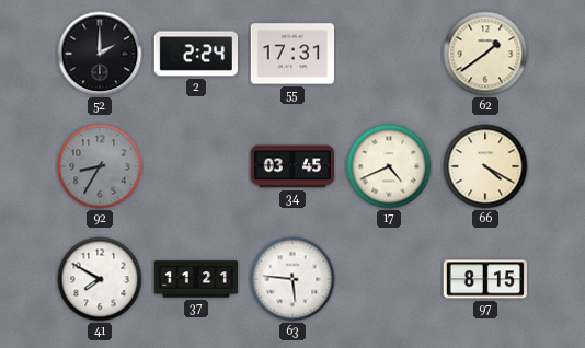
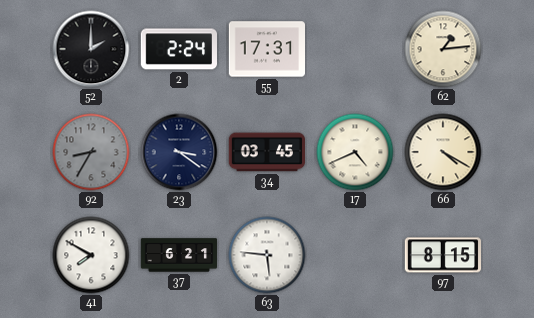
62: 1:39 -> 1:14
23: none -> 3:21
37: 11:21 -> 6:21
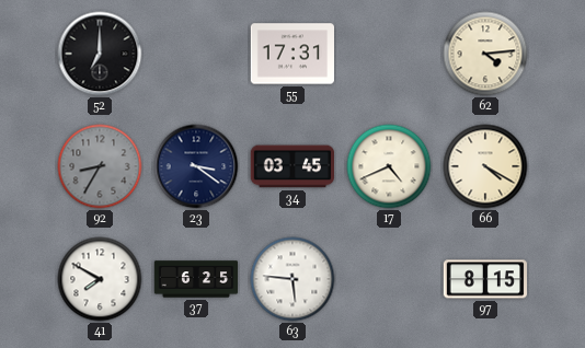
52: 2:00 -> 7:00
2: 2:24 -> none
62: 1:14 -> 4:14
37: 6:21 -> 6:25
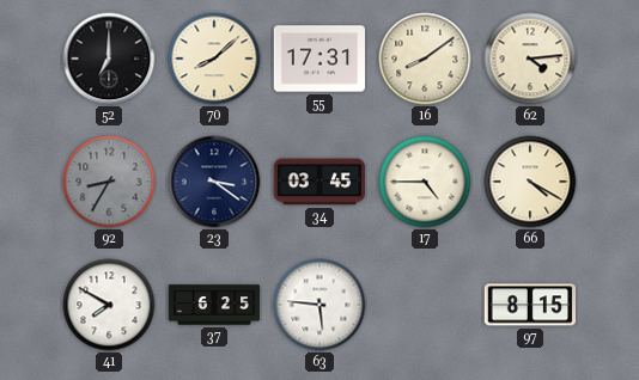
70: none -> 8:08
16: none -> 8:09
17: 4:41 -> 4:45
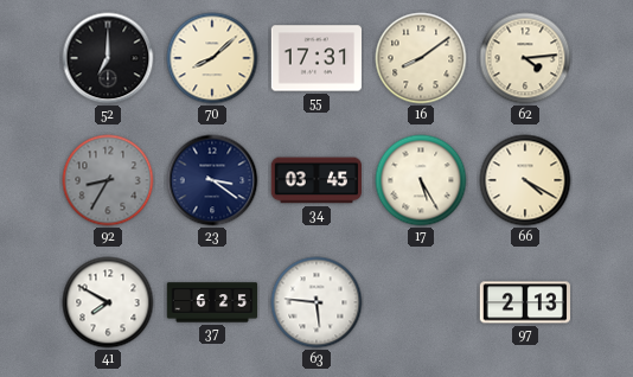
17: 4:45 -> 5:25
97: 8:15 -> 2:13
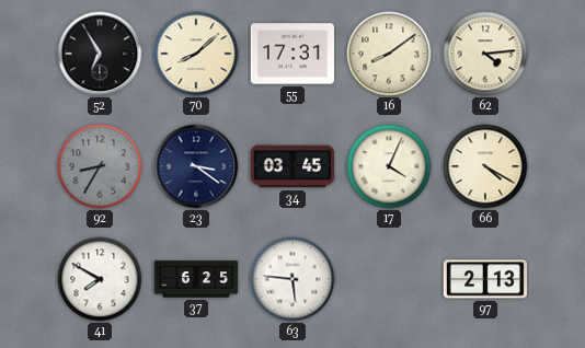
52: 7:00 -> 6:55
17: 5:25 -> 4:04
